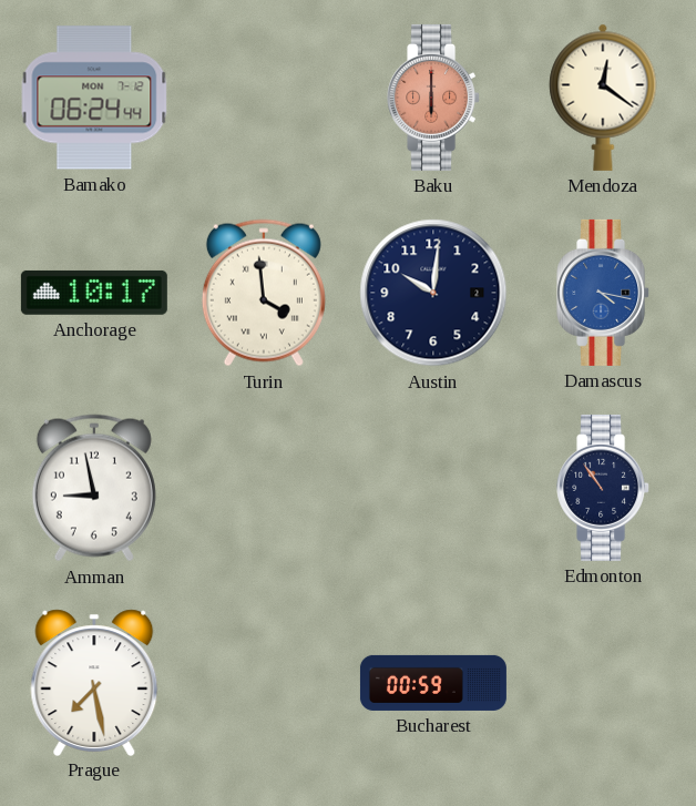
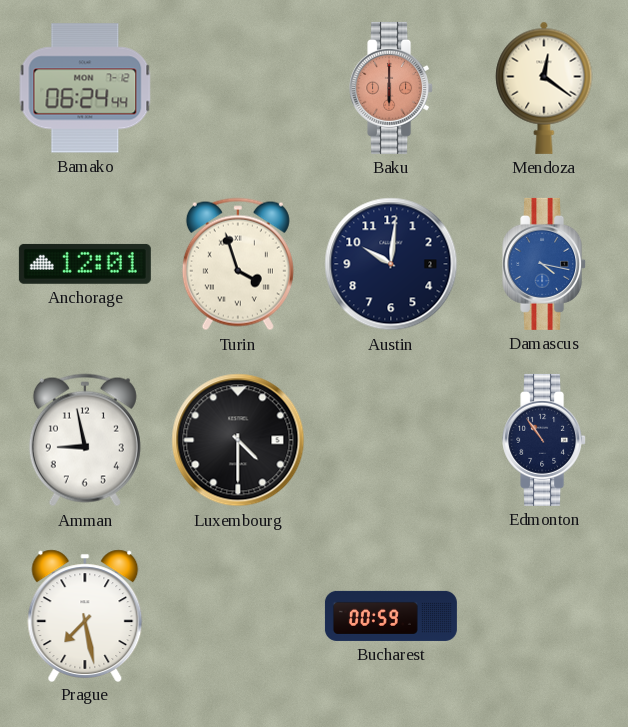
Anchorage: 10:17 -> 12:01
Turin: 3:59 -> 3:57
Luxembourg: none -> 4:30
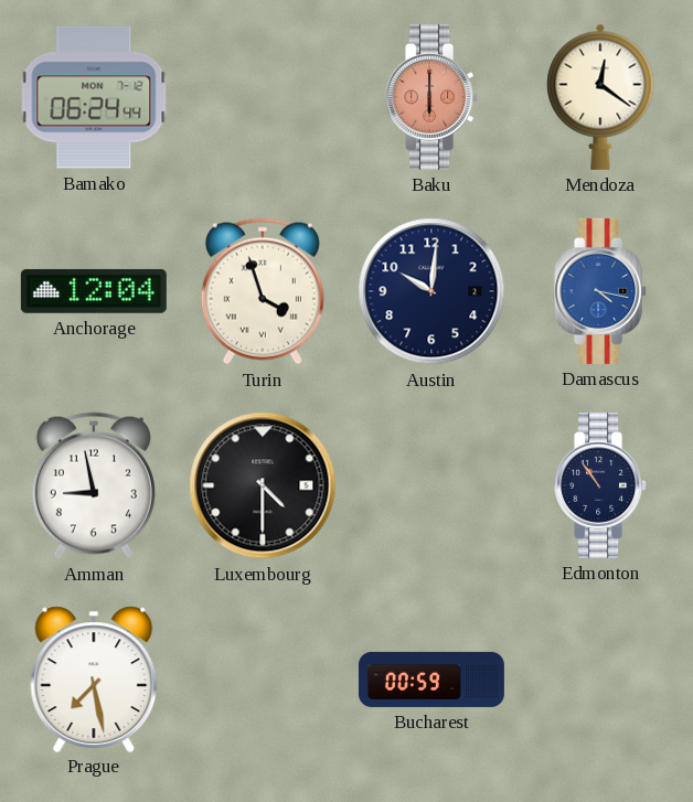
Anchorage: 12:01 -> 12:04
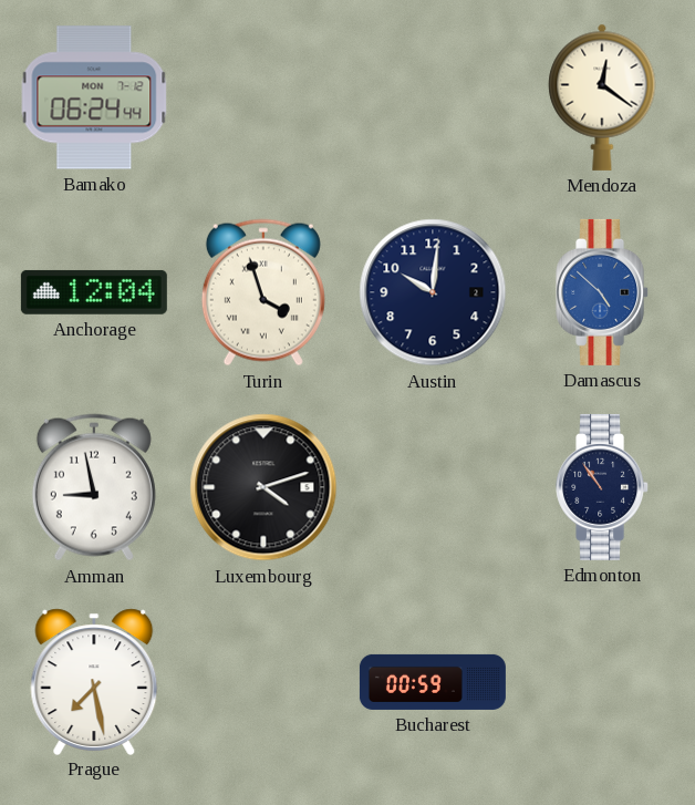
Baku: 6:00 -> none
Damascus: 4:17 -> 4:52
Luxembourg: 4:30 -> 4:12
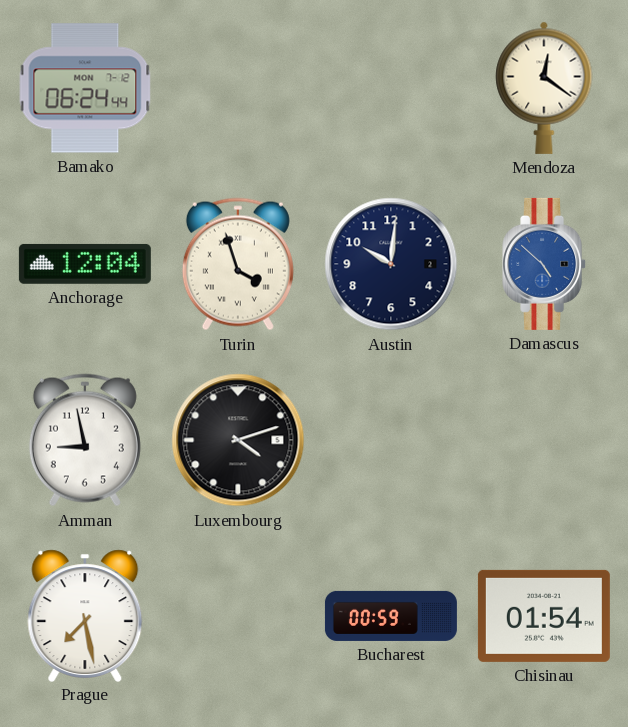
Edmonton: 10:54 -> none
Chisinau: none -> 01:54
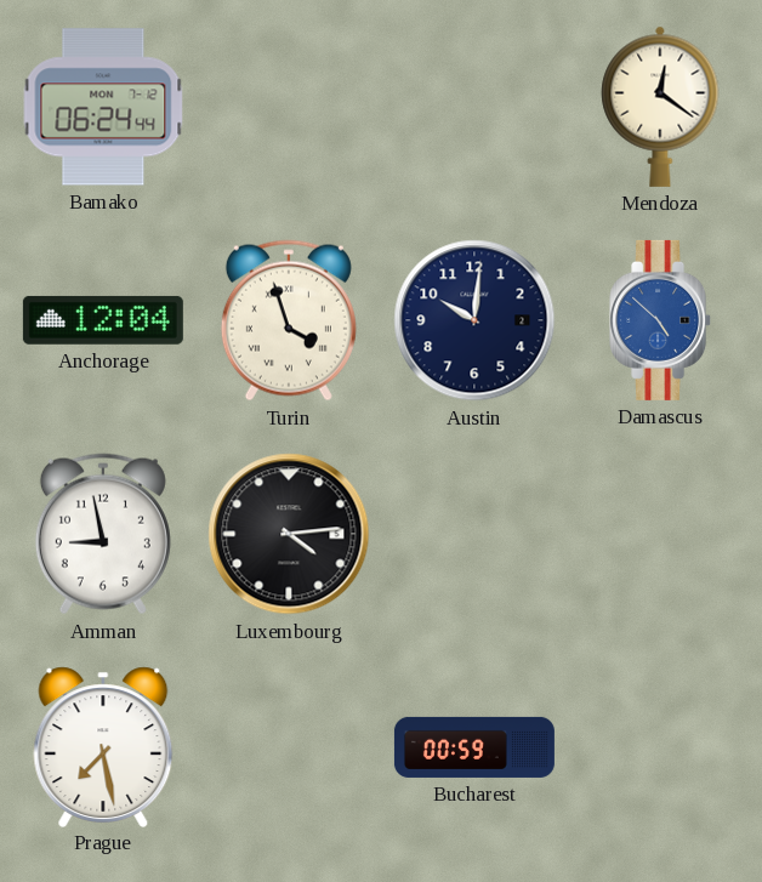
Luxembourg: 4:12 -> 4:14
Chisinau: 01:54 -> none
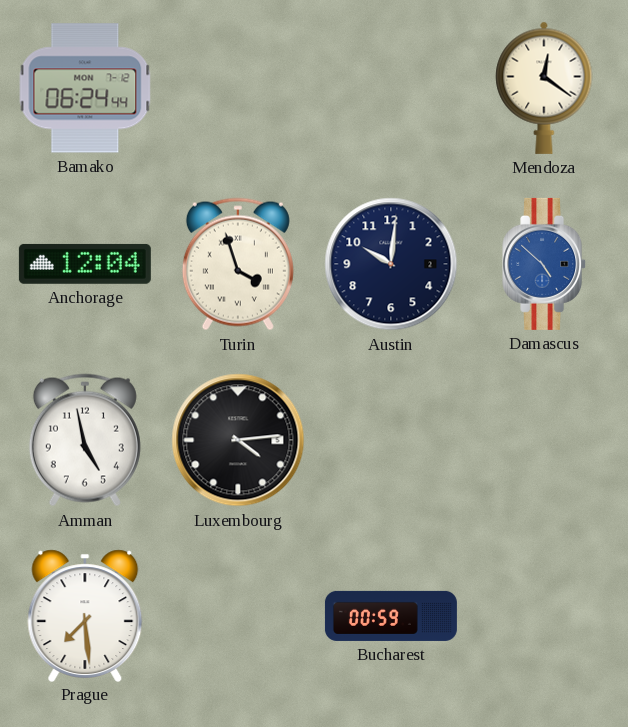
Amman: 8:58 -> 4:58
Prague: 7:28 -> 7:29
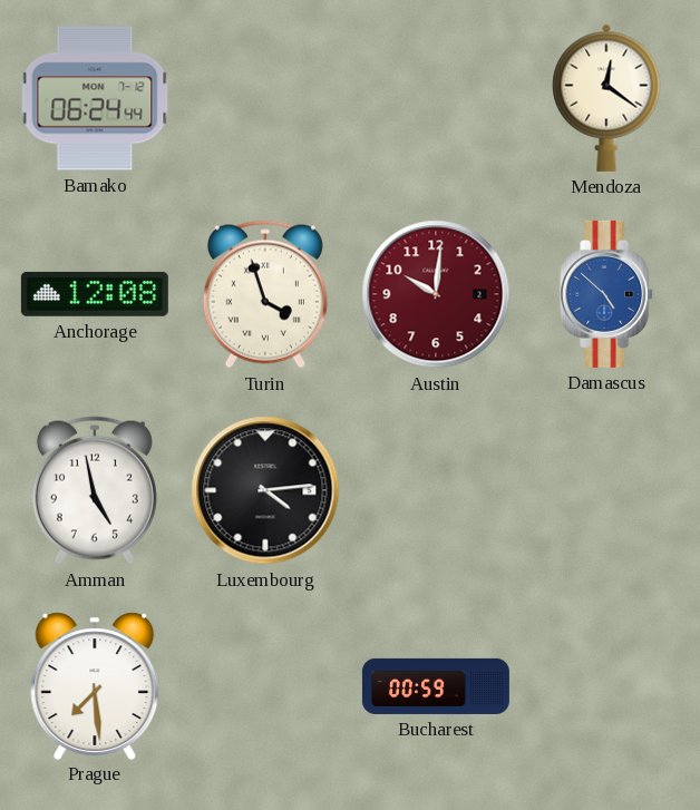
Anchorage: 12:04 -> 12:08
Austin dial: navy -> burgundy
